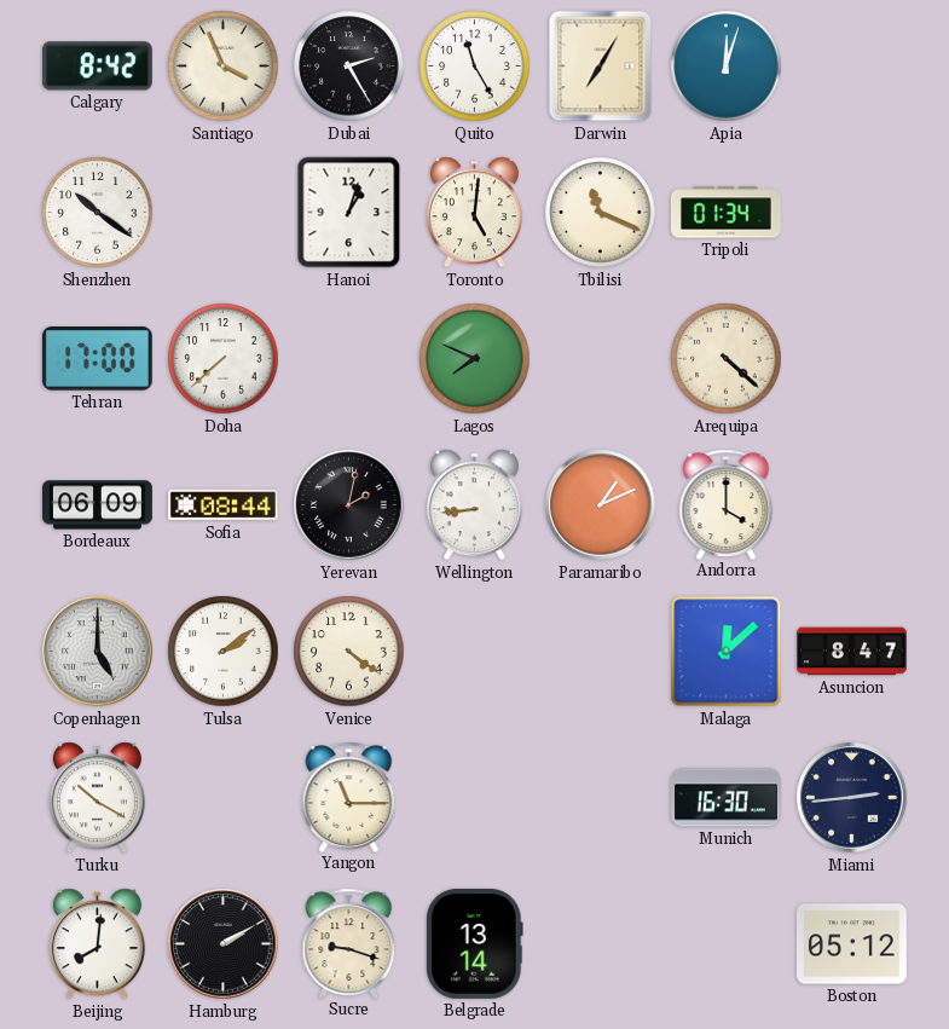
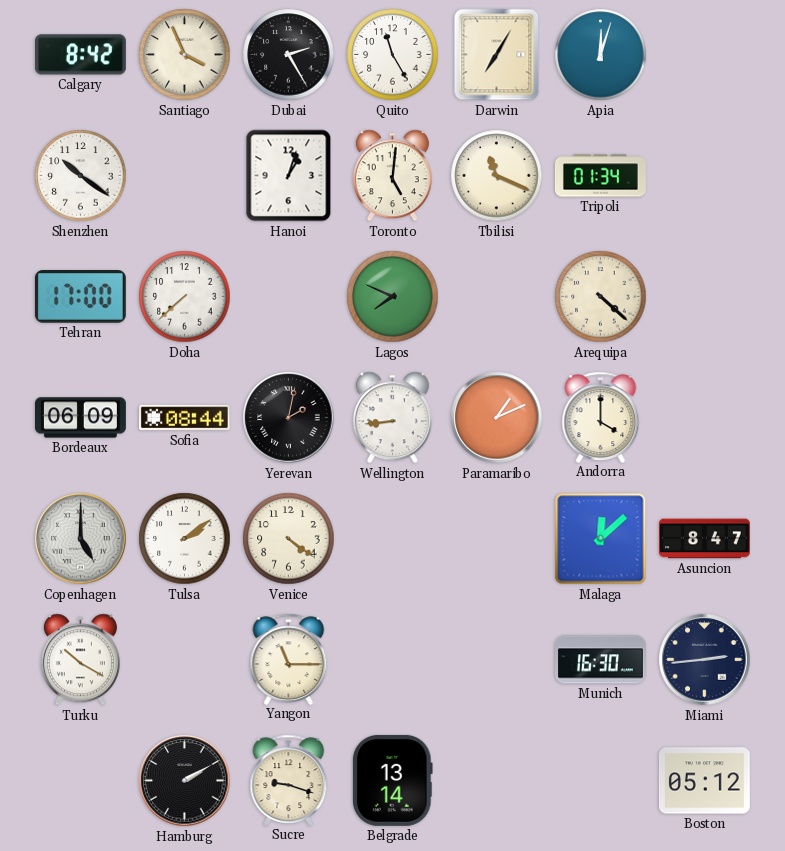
Beijing: 8:01 -> none
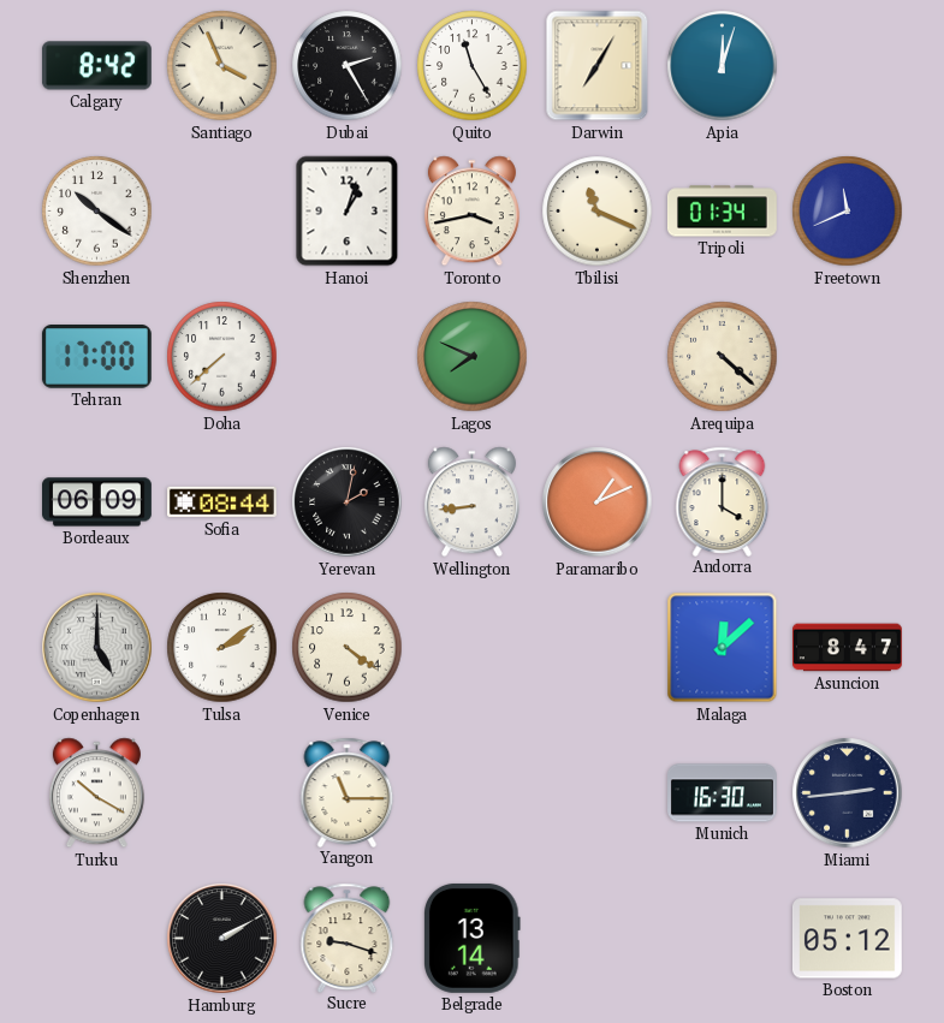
Toronto: 5:01 -> 3:43
Freetown: none -> 11:41
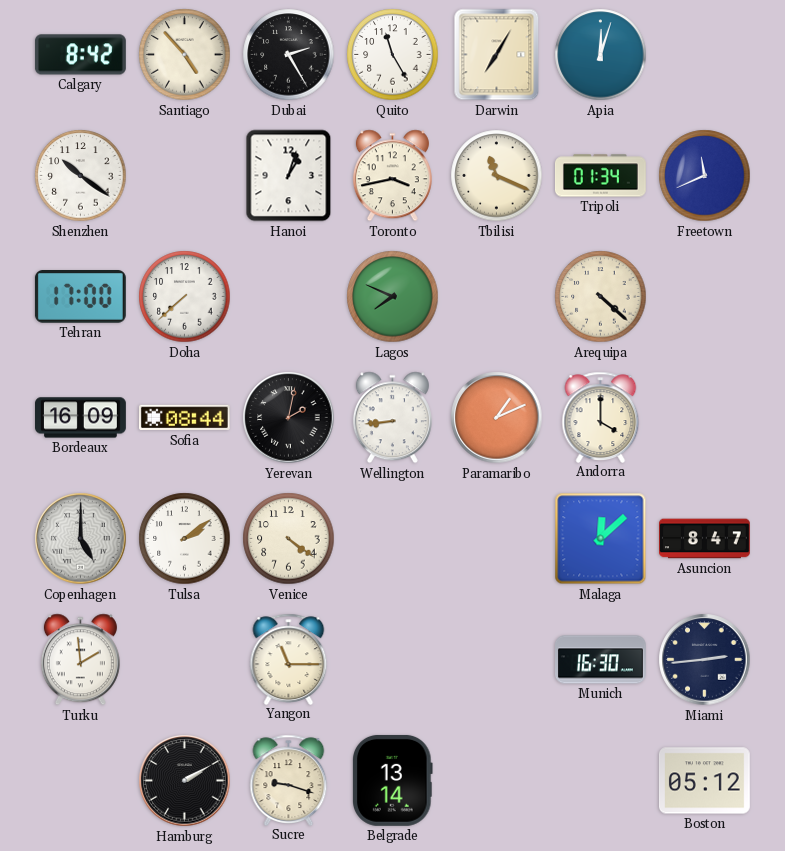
Santiago: 3:56 -> 4:53
Bordeaux: 06:09 -> 16:09
Turku: 10:20 -> 1:59
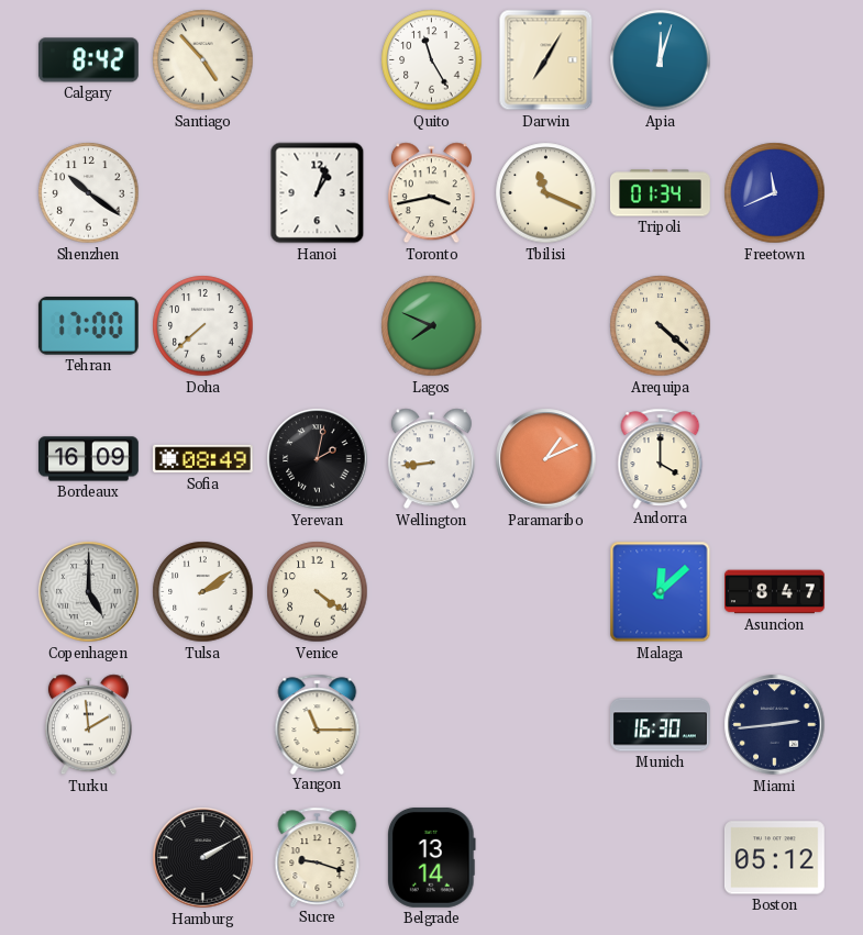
Dubai: 2:25 -> none
Sofia: 08:44 -> 08:49
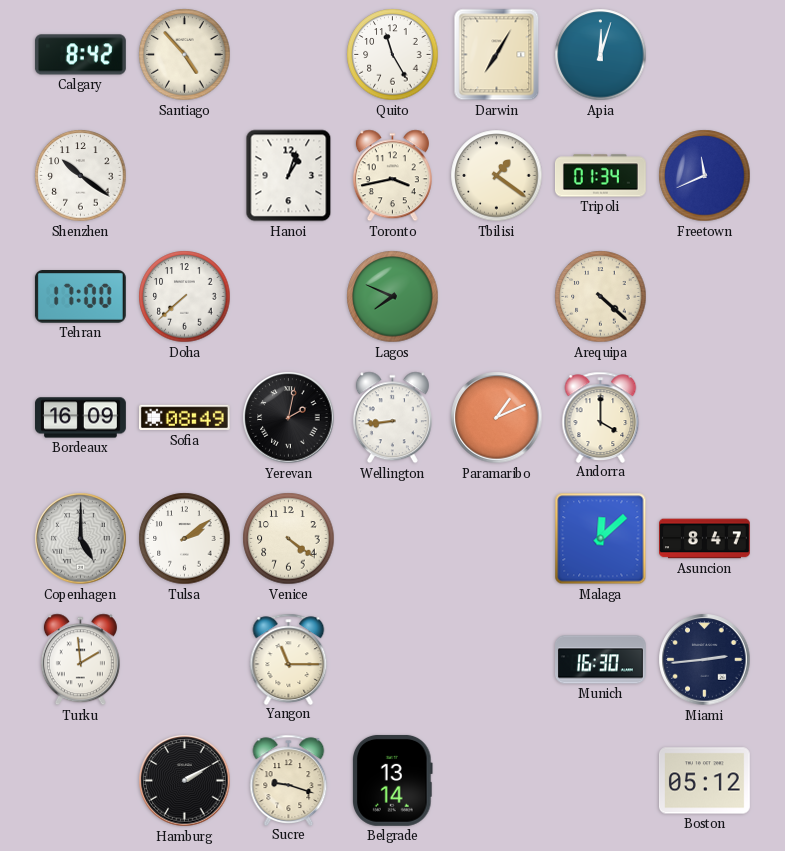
Tbilisi: 11:19 -> 1:21
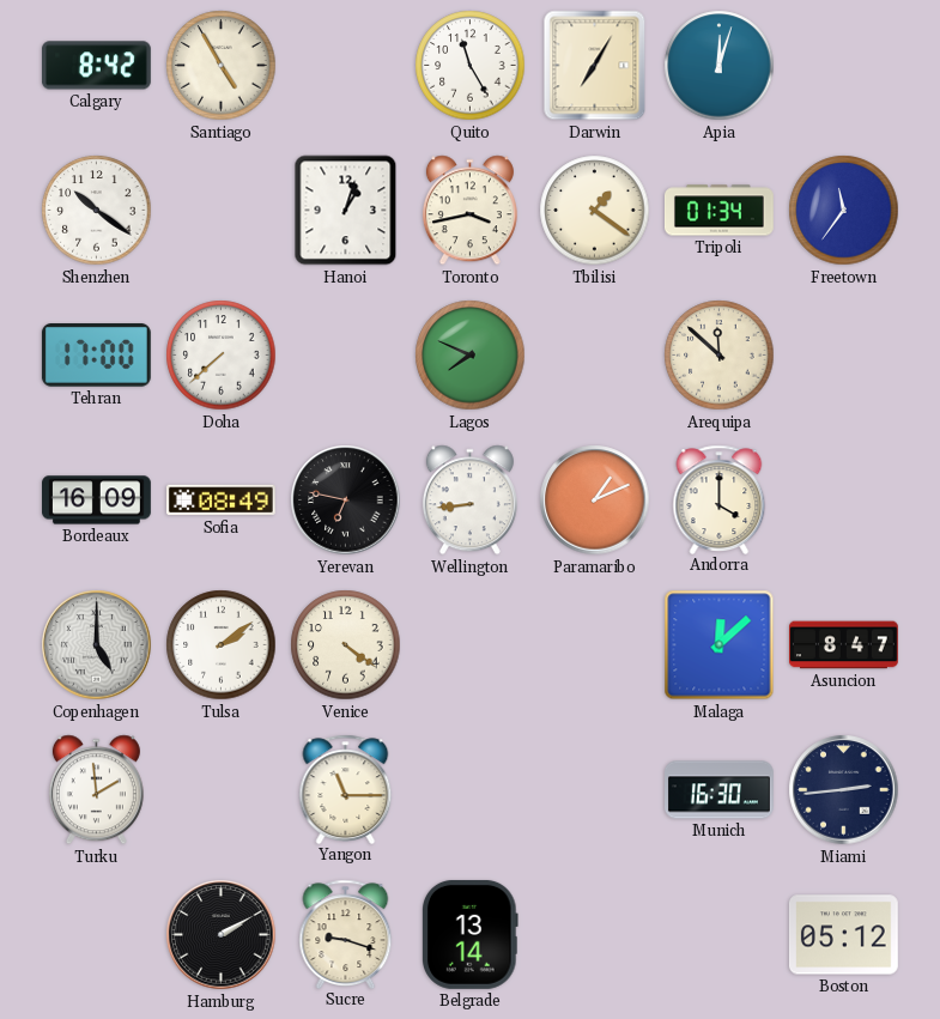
Santiago: 4:53 -> 4:55
Freetown: 11:41 -> 11:36
Arequipa: 4:22 -> 11:52
Yerevan: 2:02 -> 6:47
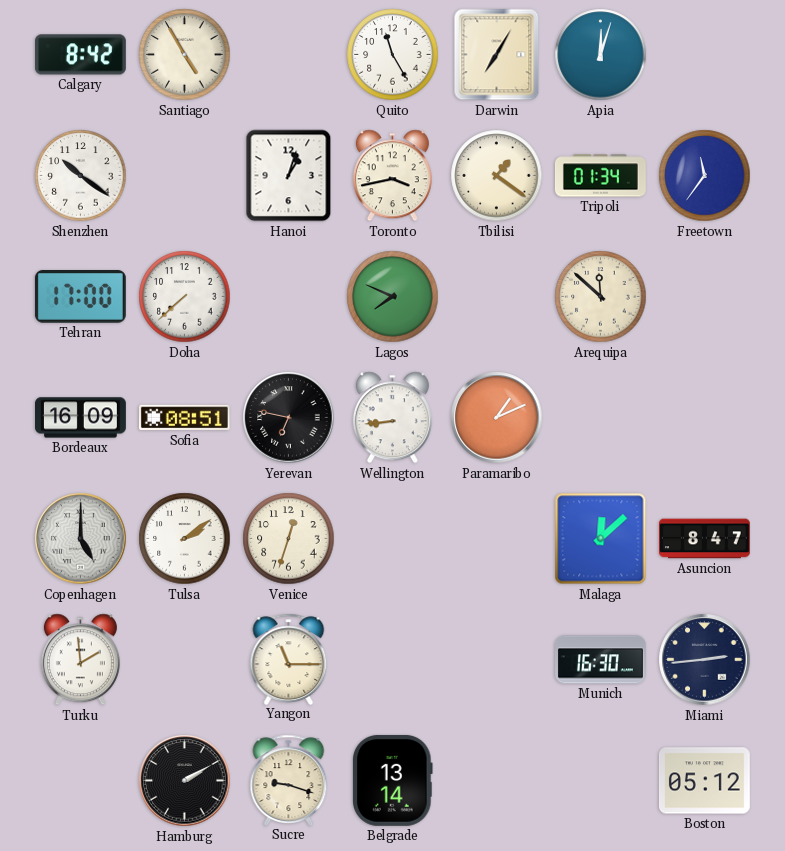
Sofia: 08:49 -> 08:51
Andorra: 4:00 -> none
Venice: 4:21 -> 12:33
